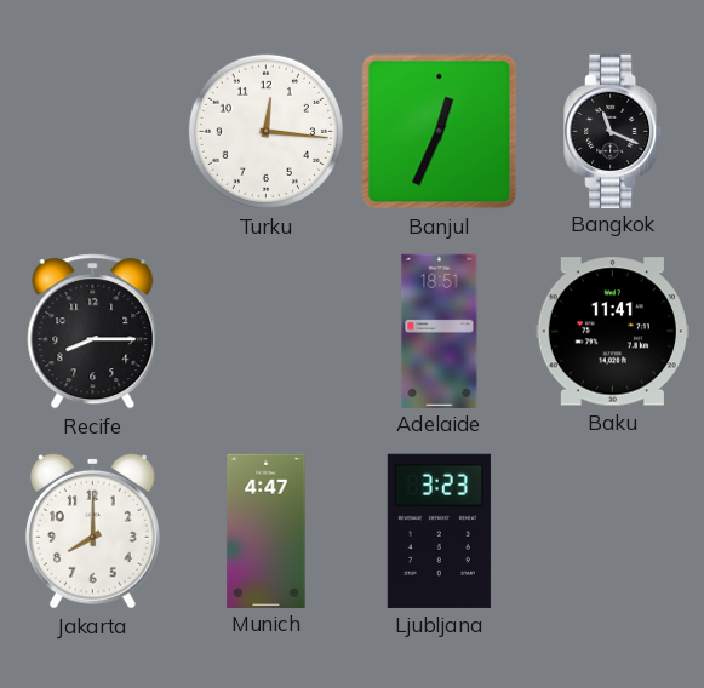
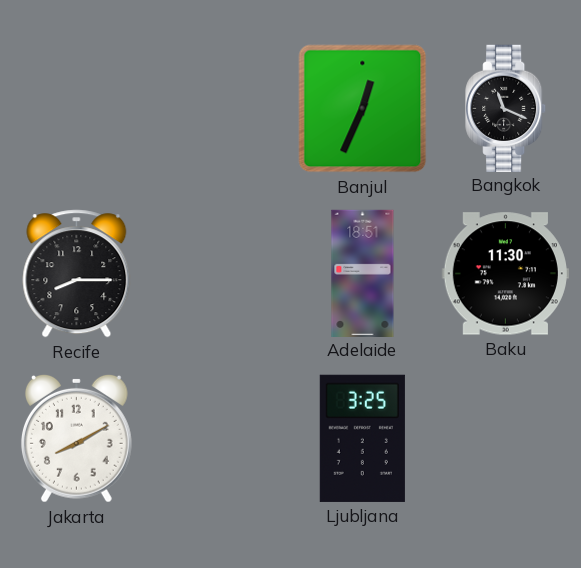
Turku: 12:16 -> none
Baku: 11:41 -> 11:30
Jakarta: 8:00 -> 8:10
Munich: 4:47 -> none
Ljubljana: 3:23 -> 3:25
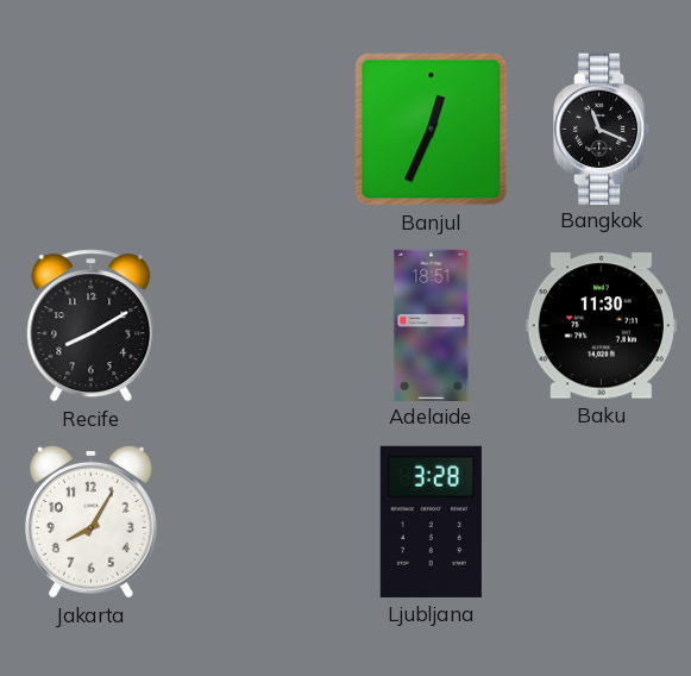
Recife: 8:15 -> 8:10
Jakarta: 8:10 -> 8:05
Ljubljana: 3:25 -> 3:28
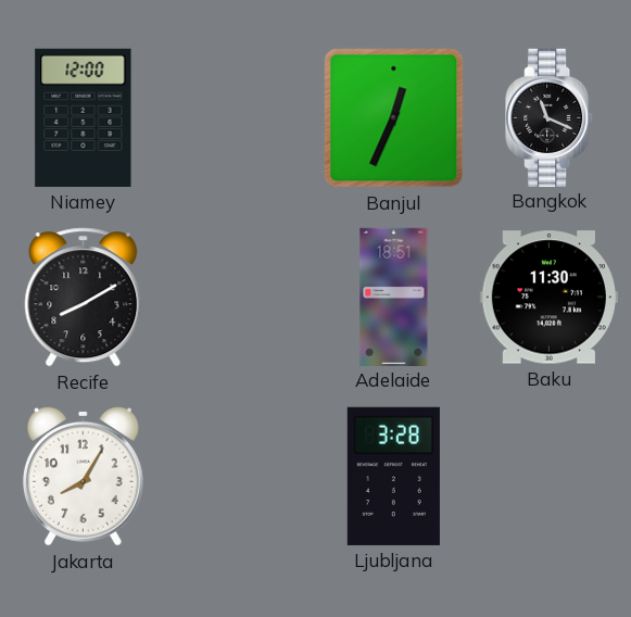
Niamey: none -> 12:00
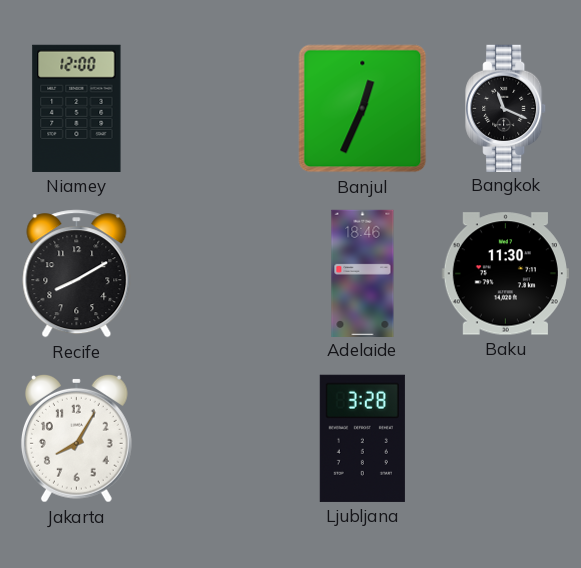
Adelaide: 18:51 -> 18:46
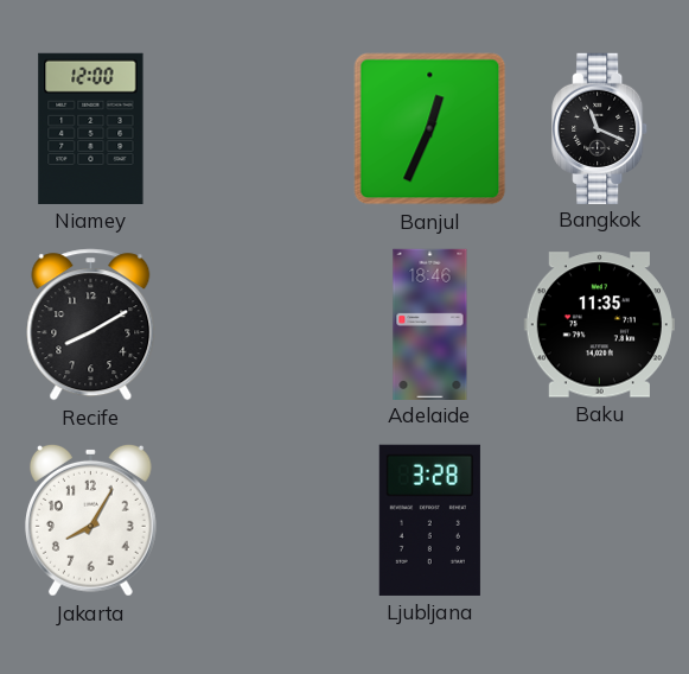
Baku: 11:30 -> 11:35
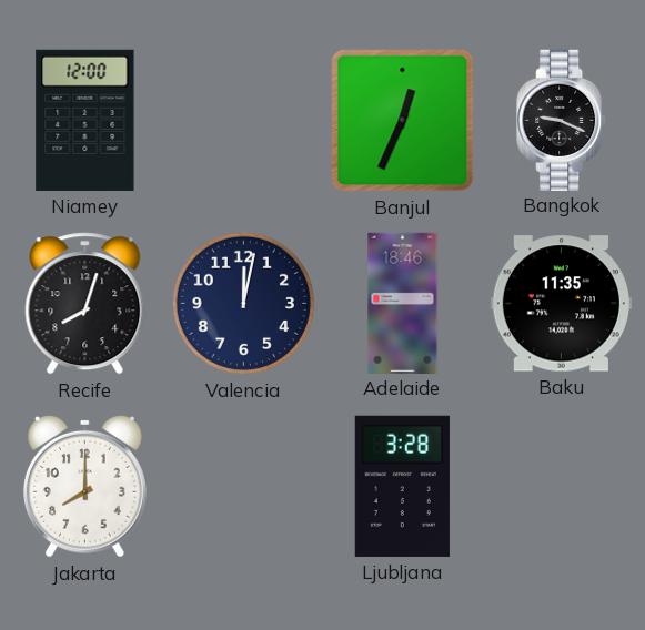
Bangkok: 11:19 -> 9:19
Recife: 8:10 -> 8:03
Valencia: none -> 12:02
Jakarta: 8:05 -> 8:00
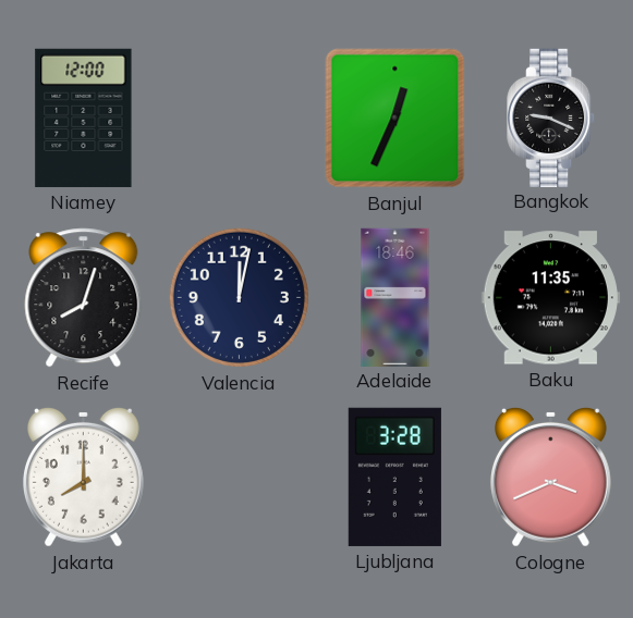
Cologne: none -> 3:41
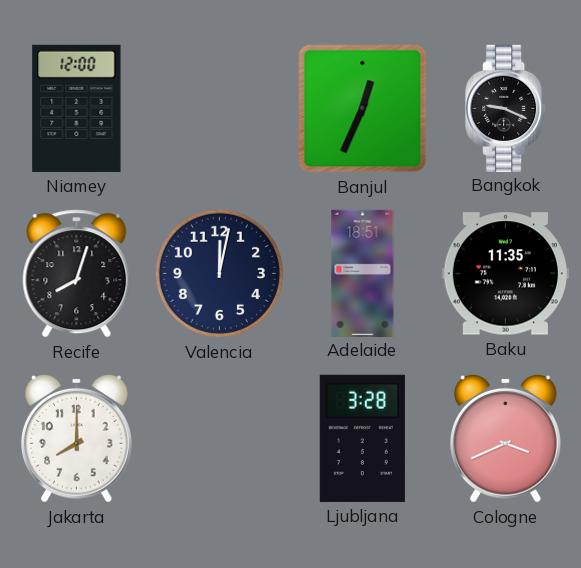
Adelaide: 18:46 -> 18:51
